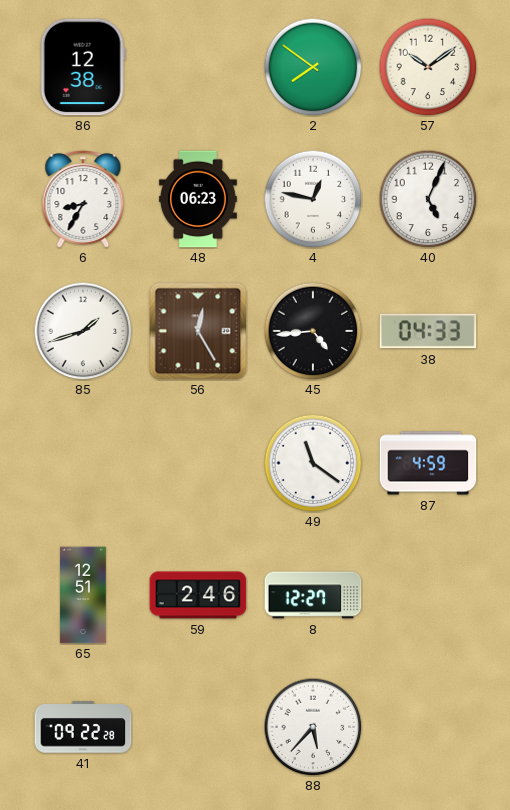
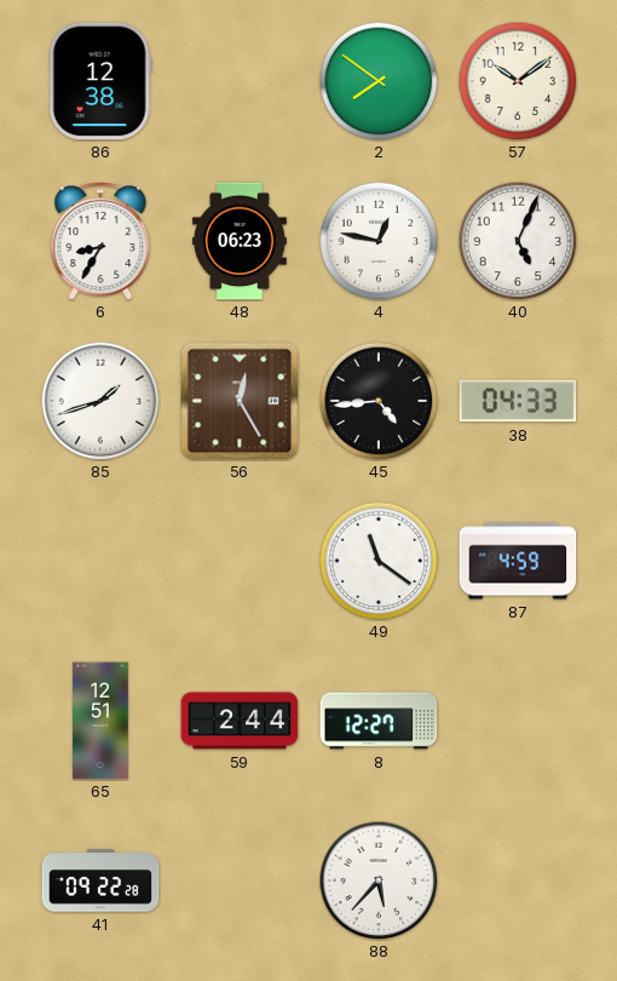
59: 2:46 -> 2:44
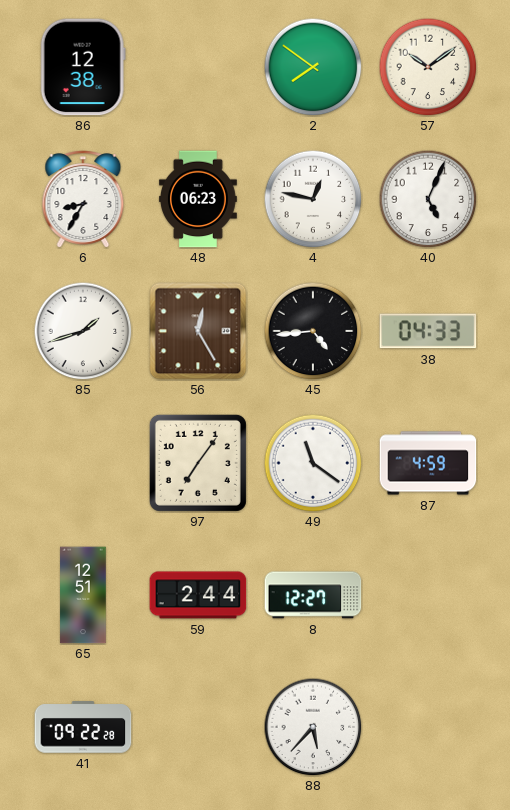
97: none -> 7:06
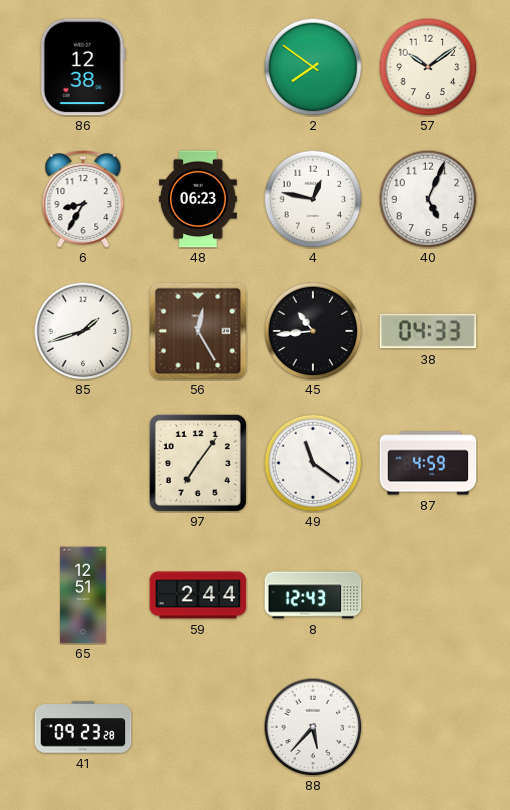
45: 4:44 -> 10:44
8: 12:27 -> 12:43
41: 09:22 -> 09:23
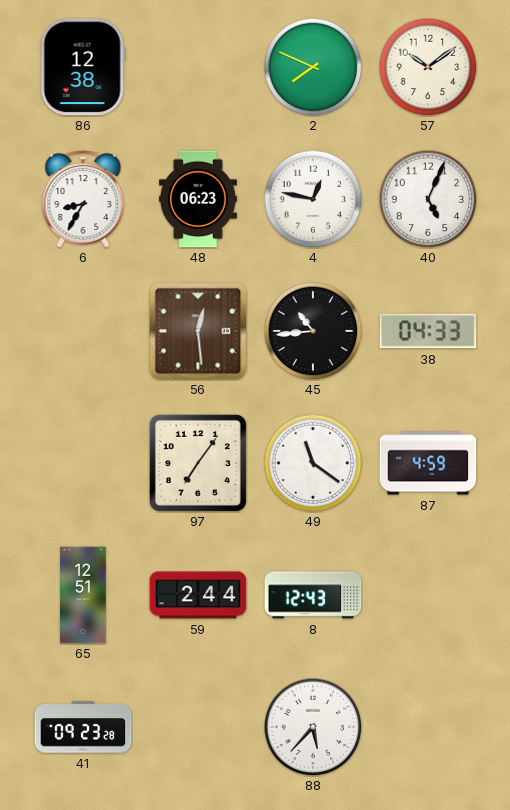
2: 7:51 -> 7:49
85: 1:42 -> none
56: 12:25 -> 12:29
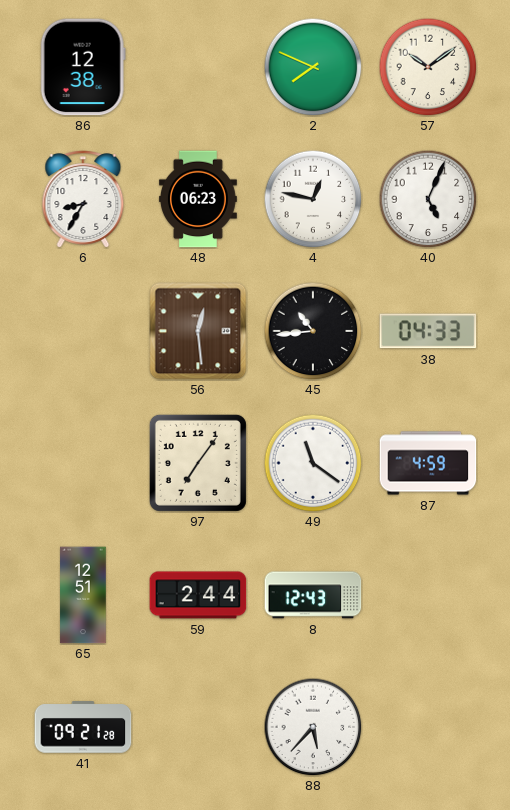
41: 09:23 -> 09:21
